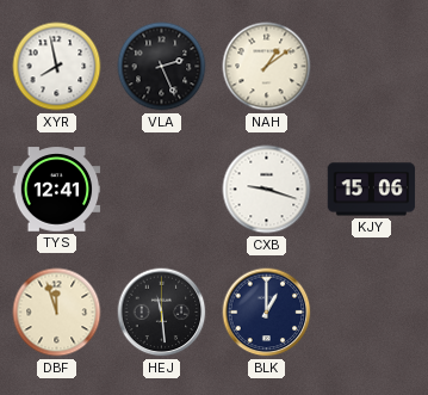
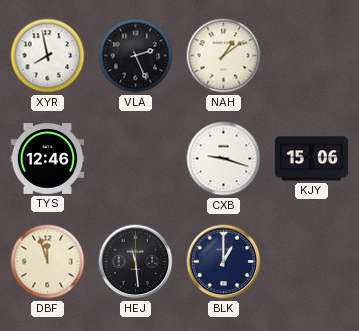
TYS: 12:41 -> 12:46
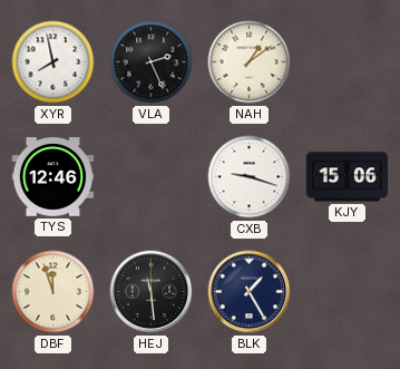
BLK: 1:00 -> 1:25
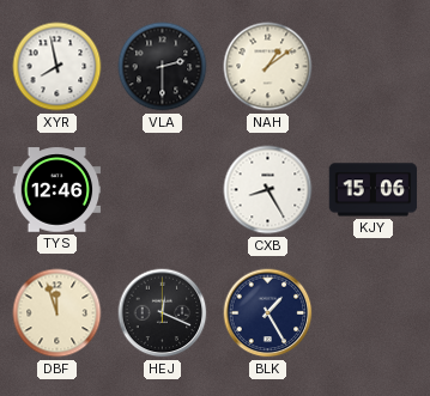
VLA: 2:26 -> 2:30
CXB: 9:18 -> 8:25
HEJ: 11:29 -> 12:19
